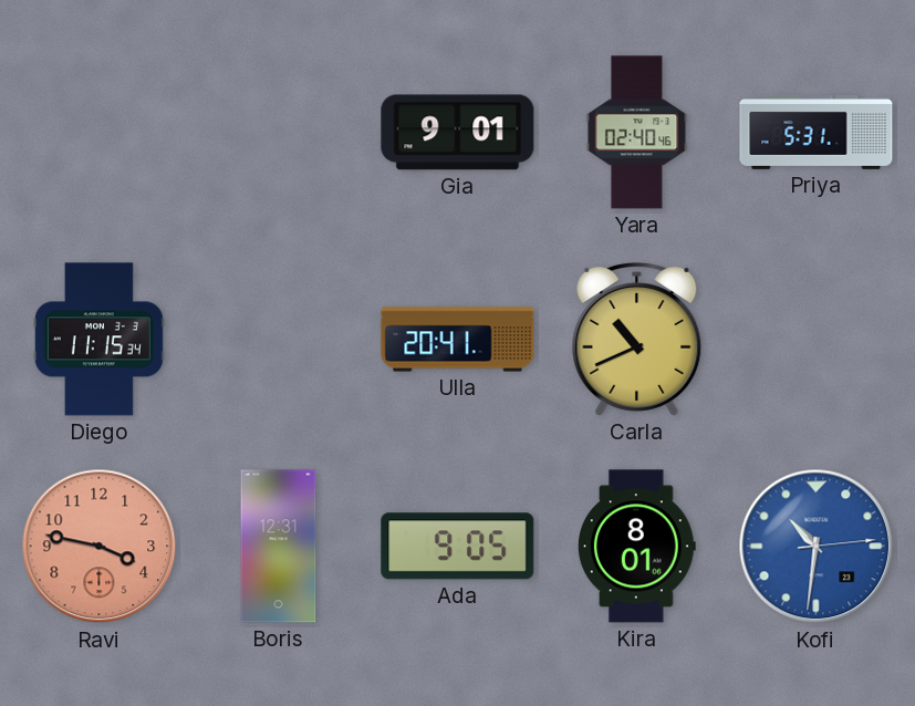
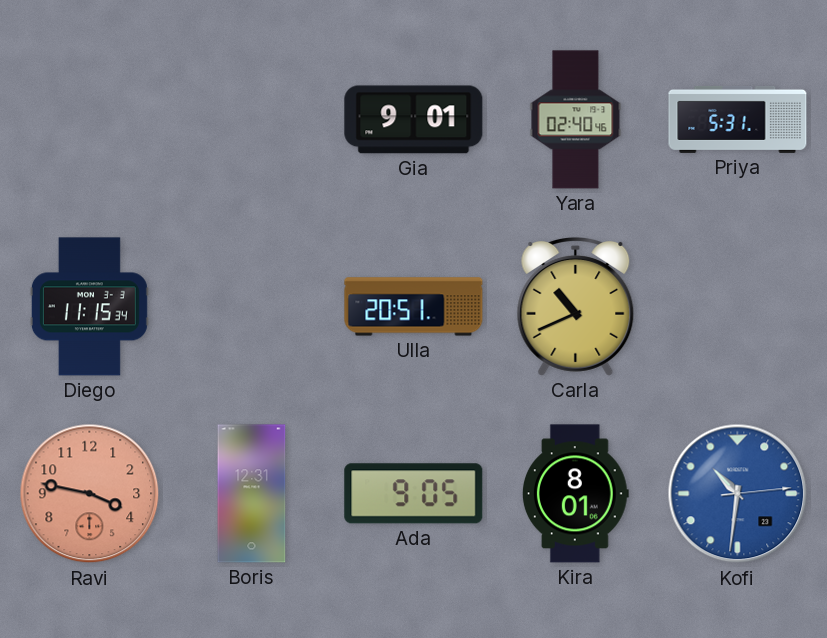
Ulla: 20:41 -> 20:51
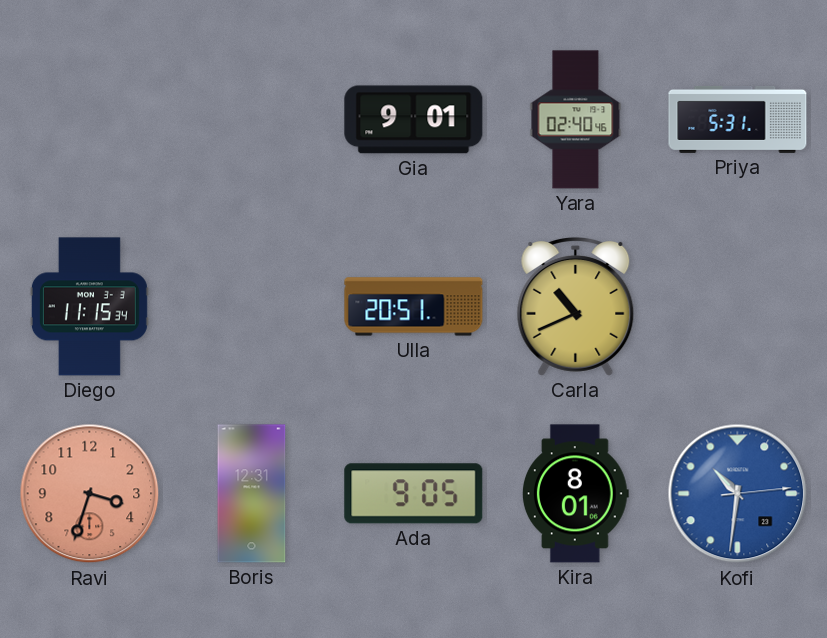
Ravi: 3:47 -> 3:33
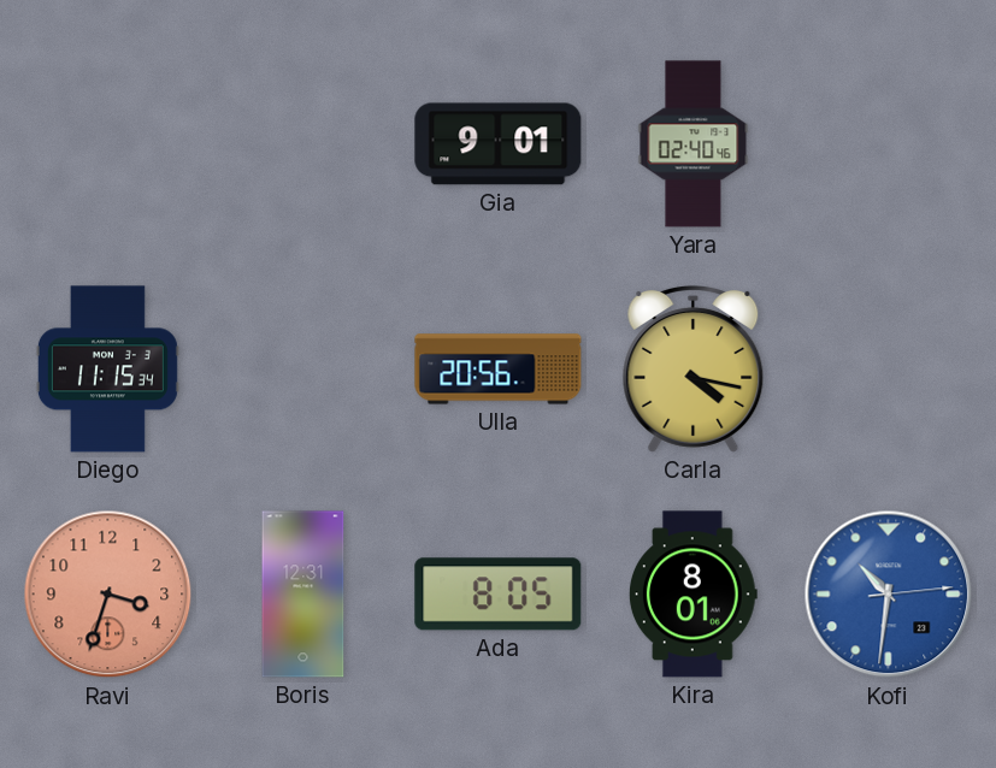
Priya: 5:31 -> none
Ulla: 20:51 -> 20:56
Carla: 10:41 -> 4:17
Ada: 9:05 -> 8:05
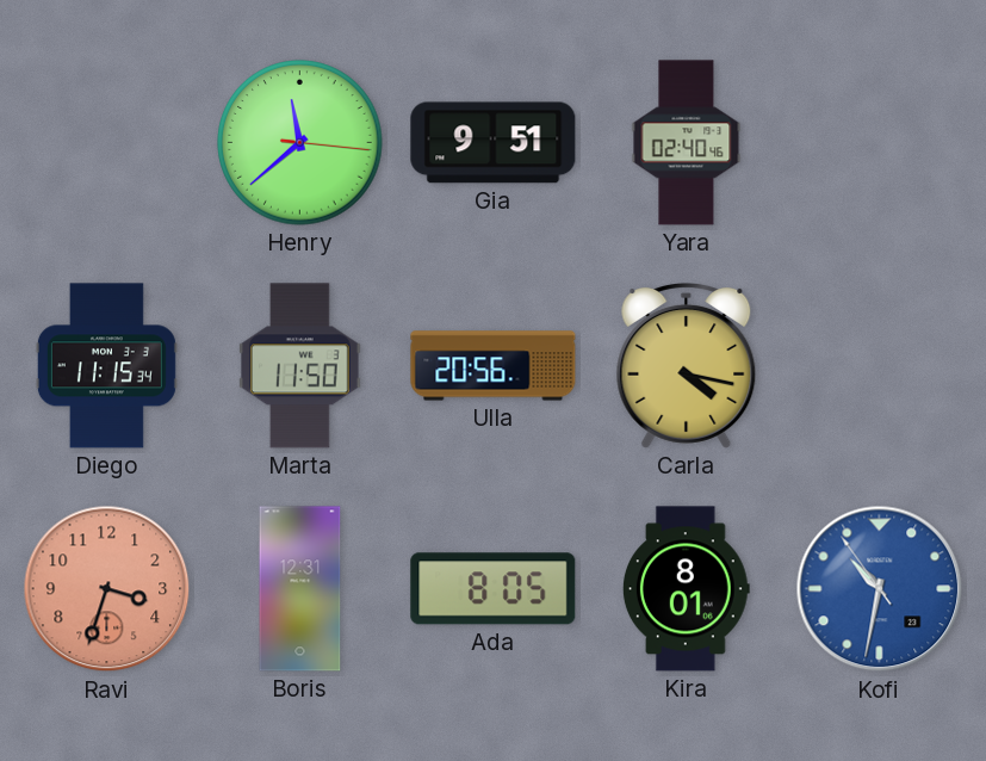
Henry: none -> 11:38
Gia: 9:01 -> 9:51
Marta: none -> 11:50
Kofi: 10:31:14 -> 10:31:54
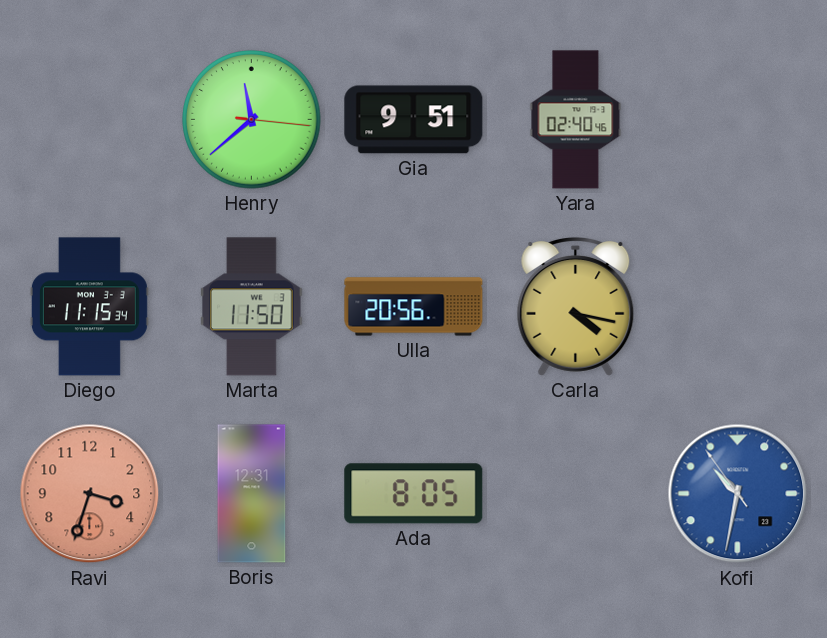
Kira: 8:01 -> none
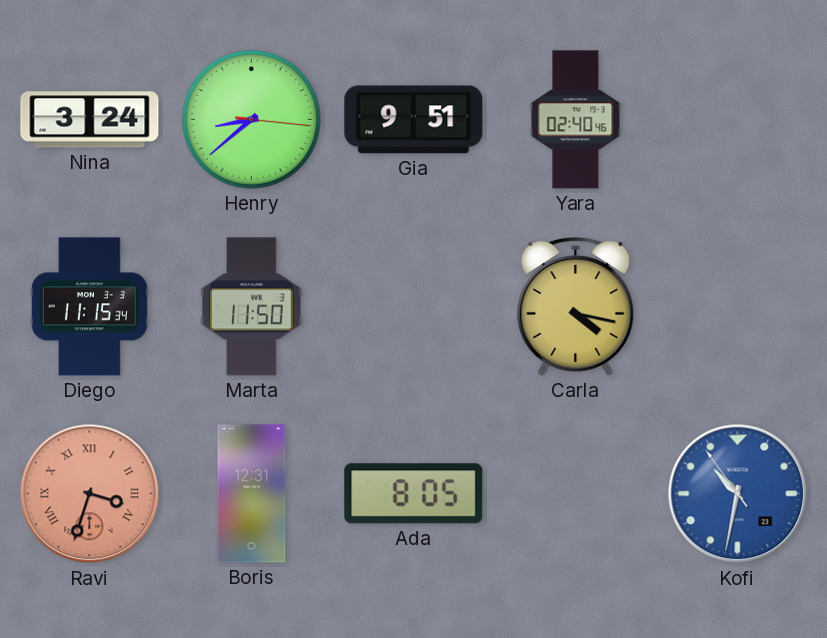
Nina: none -> 3:24
Henry: 11:38 -> 8:38
Ulla: 20:56 -> none
Ravi numerals: Arabic -> Roman
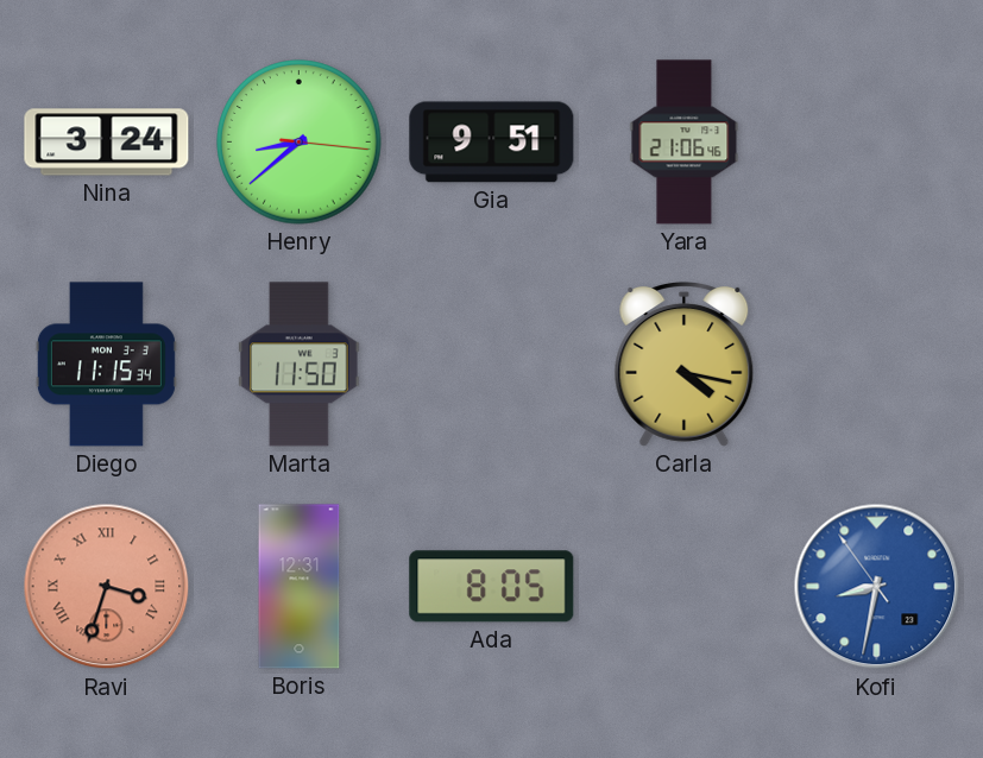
Yara: 02:40 -> 21:06
Kofi: 10:31 -> 8:31
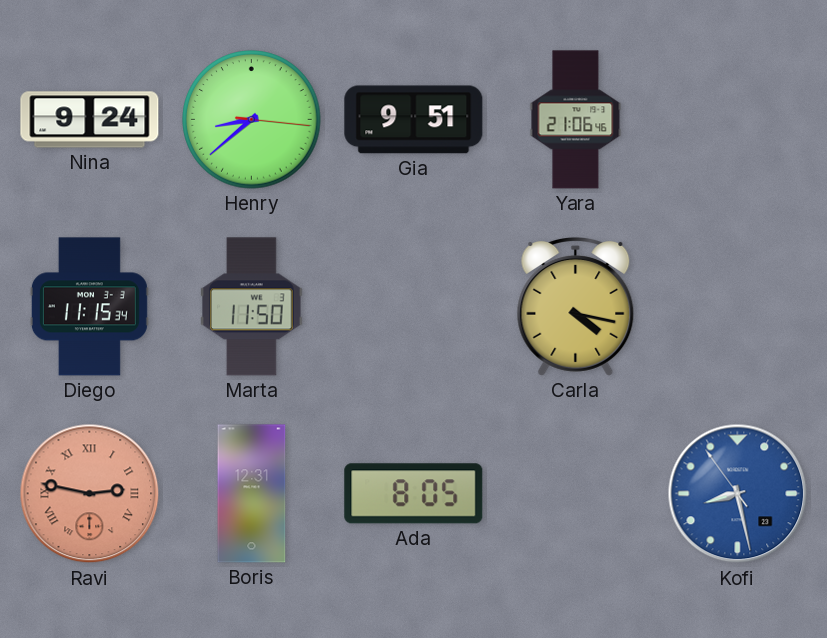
Nina: 3:24 -> 9:24
Ravi: 3:33 -> 2:47
Kofi: 8:31 -> 8:27
